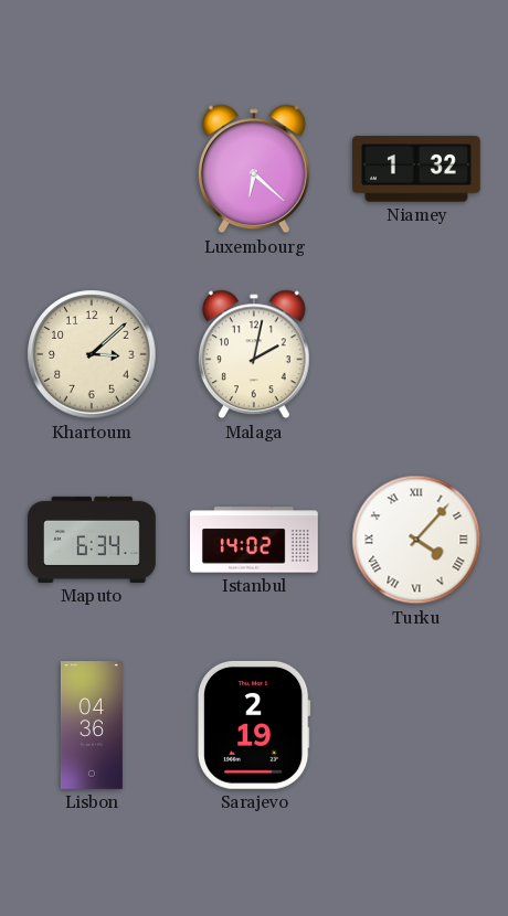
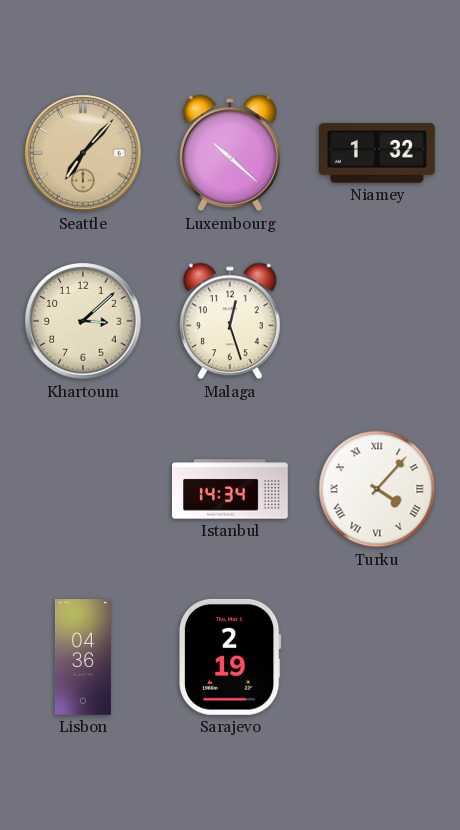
Seattle: none -> 7:07
Luxembourg: 6:22 -> 10:22
Malaga: 2:02 -> 12:27
Maputo: 6:34 -> none
Istanbul: 14:02 -> 14:34
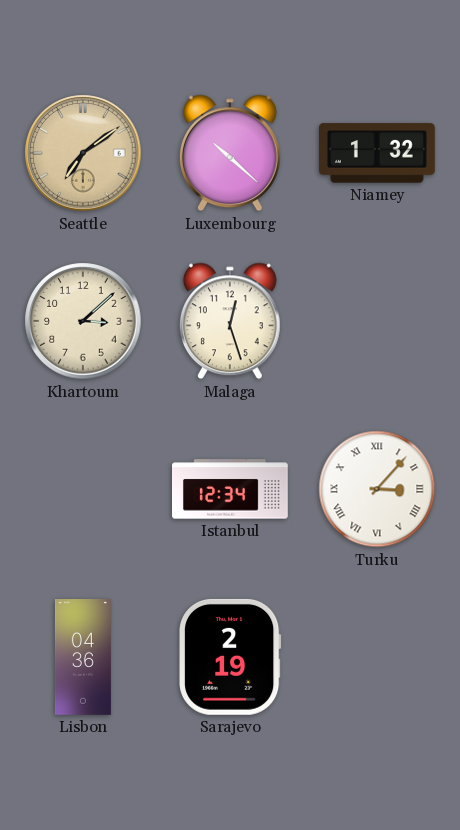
Seattle: 7:07 -> 7:09
Istanbul: 14:34 -> 12:34
Turku: 4:07 -> 3:07
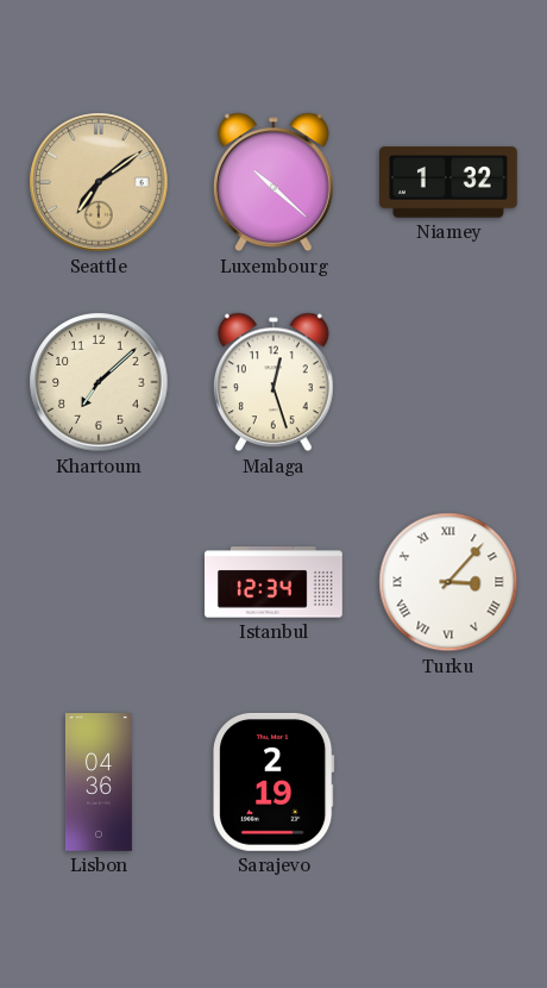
Khartoum: 3:08 -> 7:08
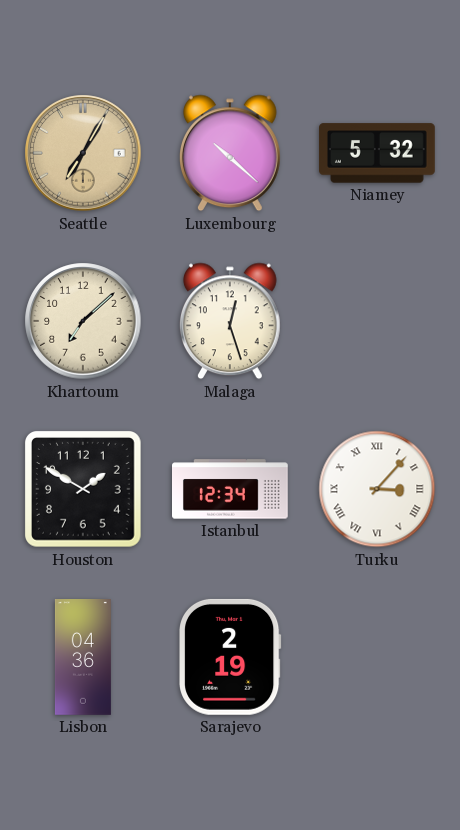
Seattle: 7:09 -> 7:05
Niamey: 1:32 -> 5:32
Houston: none -> 1:50
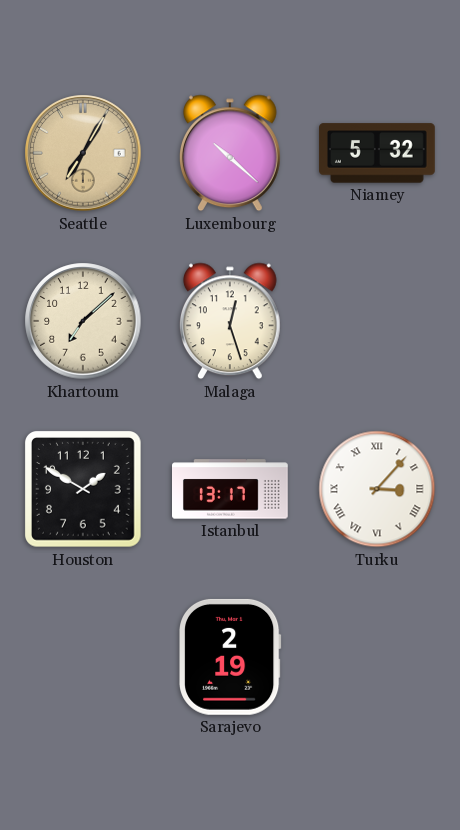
Istanbul: 12:34 -> 13:17
Lisbon: 04:36 -> none
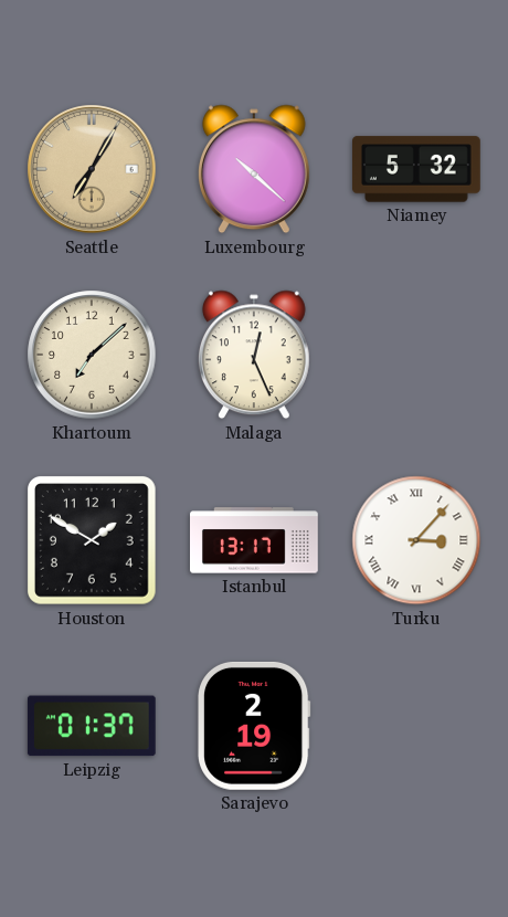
Malaga: 12:27 -> 12:26
Leipzig: none -> 01:37
